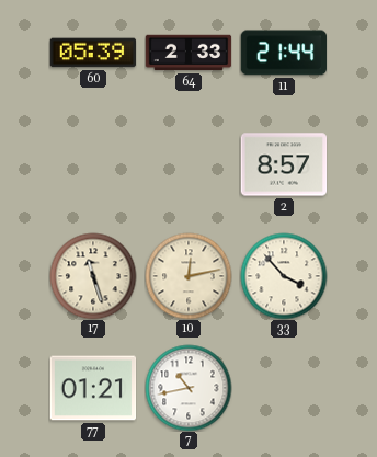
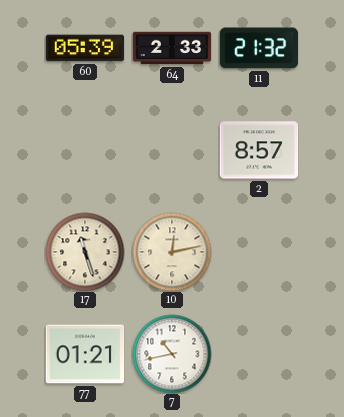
11: 21:44 -> 21:32
33: 3:53 -> none
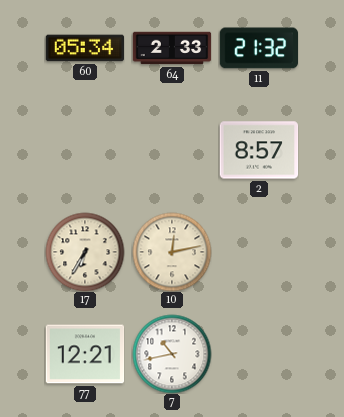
60: 05:39 -> 05:34
17: 11:27 -> 6:35
77: 01:21 -> 12:21
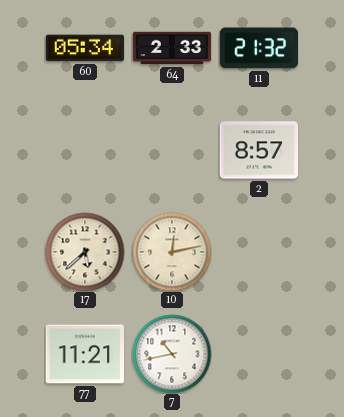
17: 6:35 -> 5:38
77: 12:21 -> 11:21
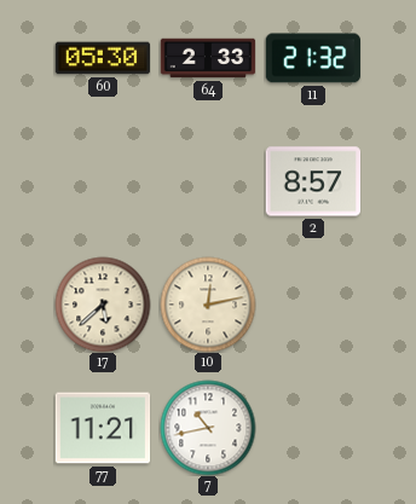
60: 05:34 -> 05:30
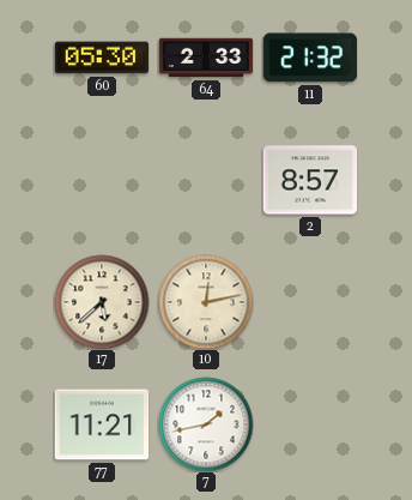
7: 10:43 -> 1:43
